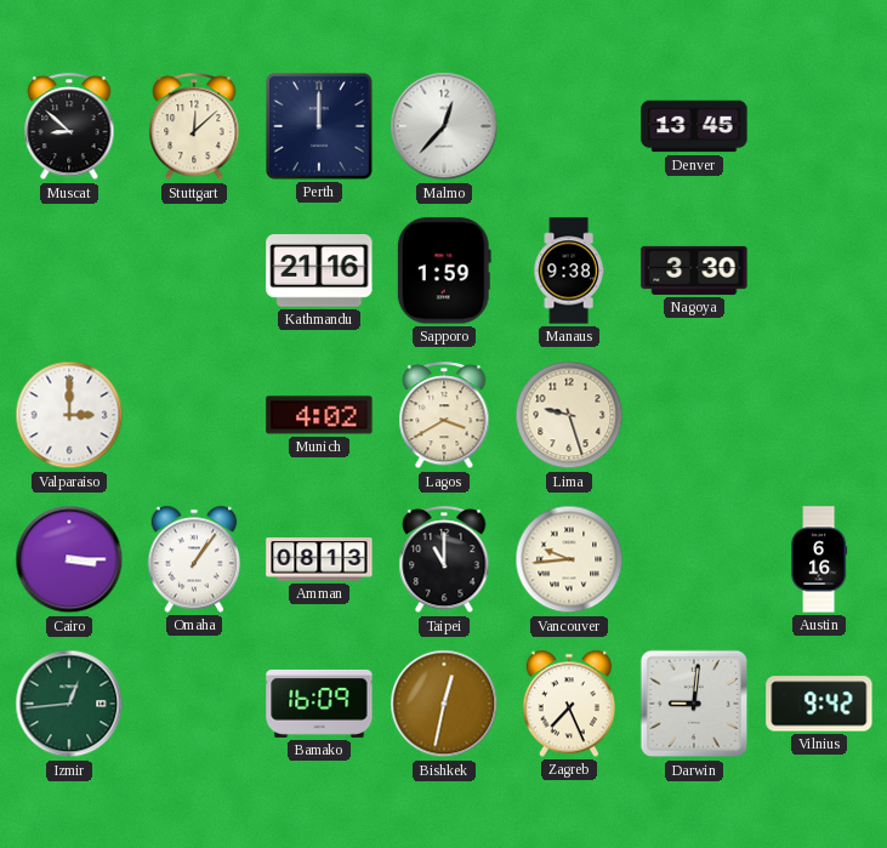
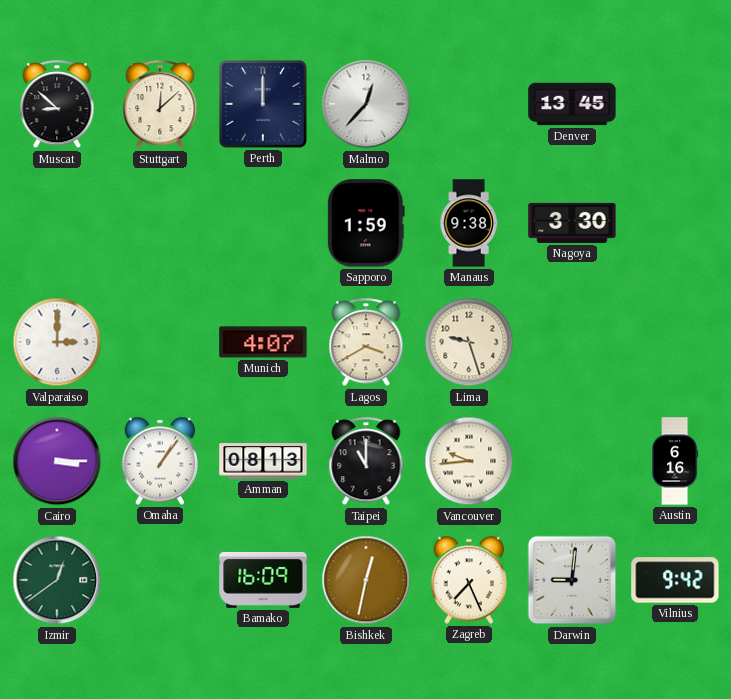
Kathmandu: 21:16 -> none
Munich: 4:02 -> 4:07
Izmir: 12:44 -> 12:39
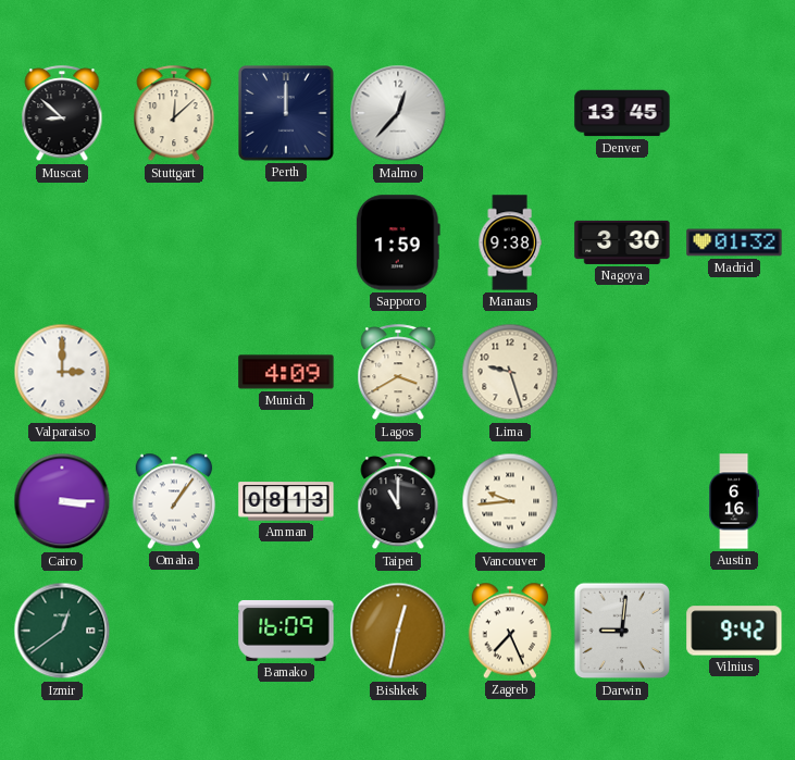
Madrid: none -> 01:32
Munich: 4:07 -> 4:09
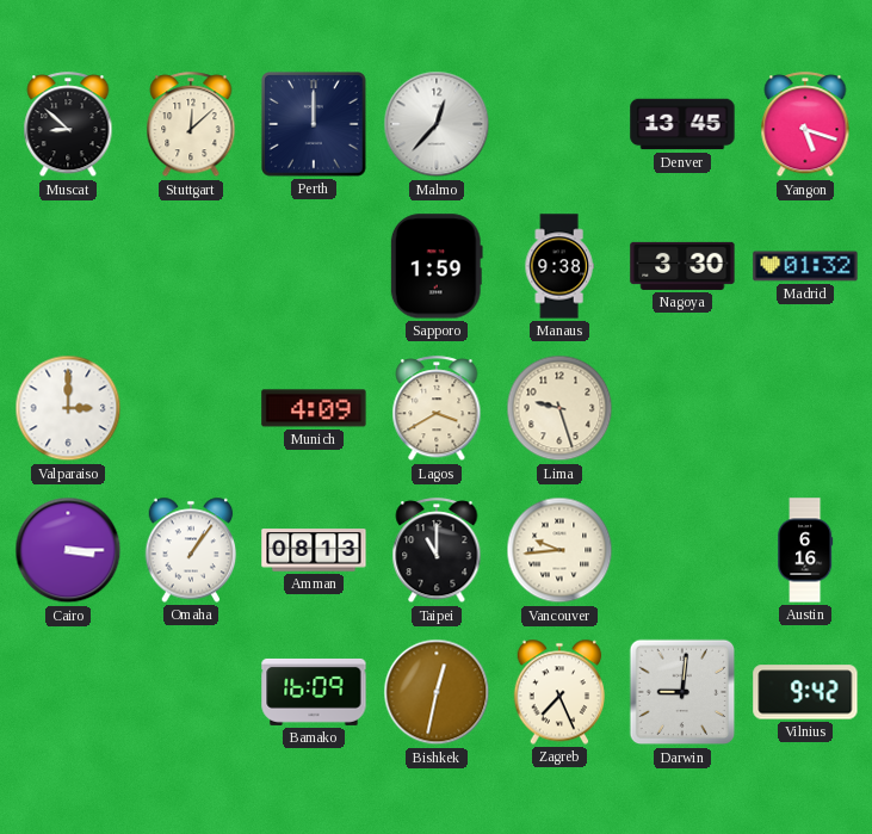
Yangon: none -> 5:18
Izmir: 12:39 -> none
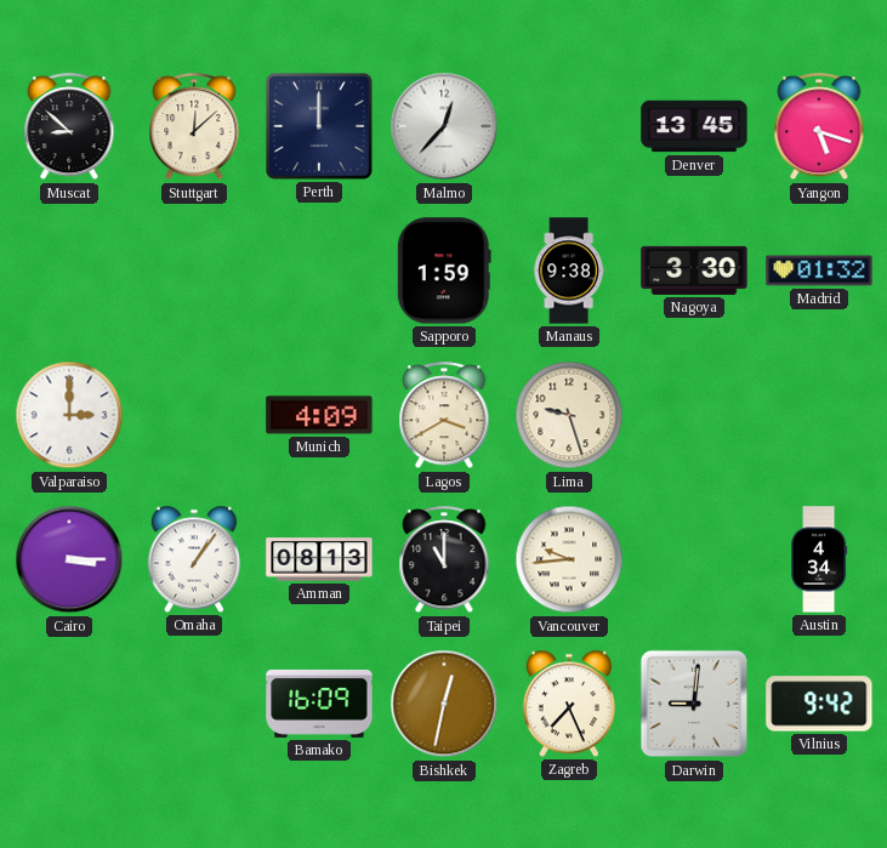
Austin: 6:16 -> 4:34
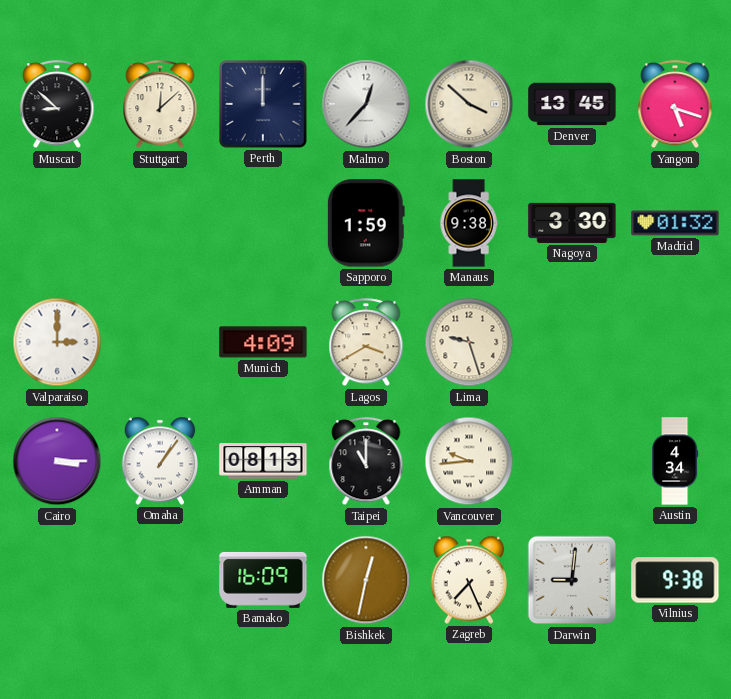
Boston: none -> 3:52
Vilnius: 9:42 -> 9:38
